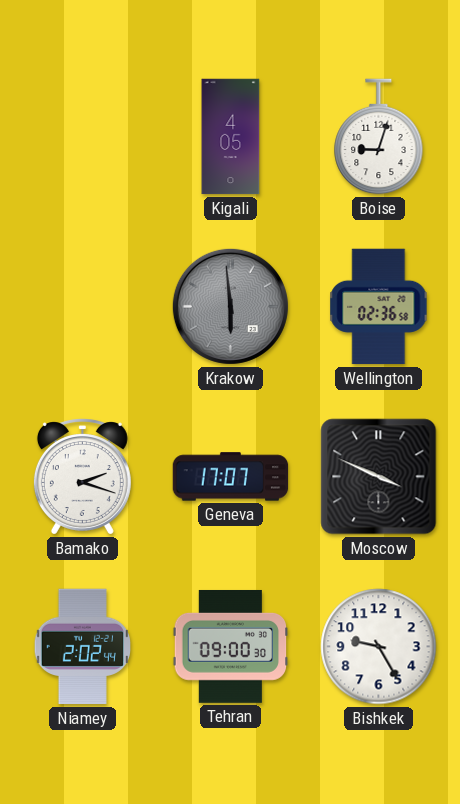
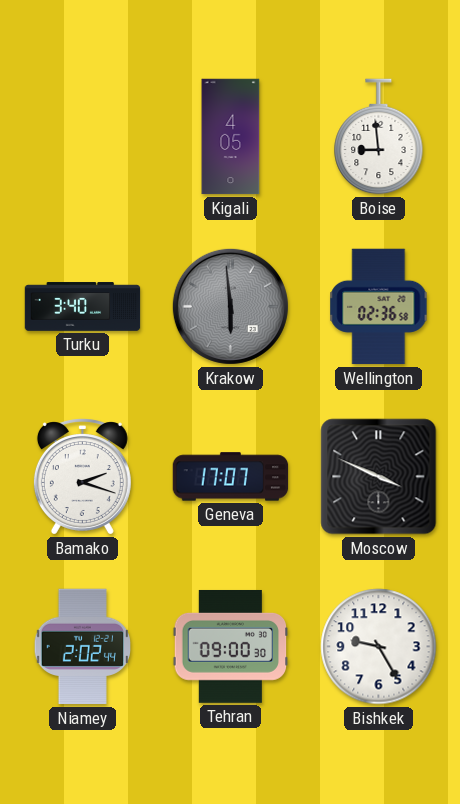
Boise: 9:03 -> 8:59
Turku: none -> 3:40
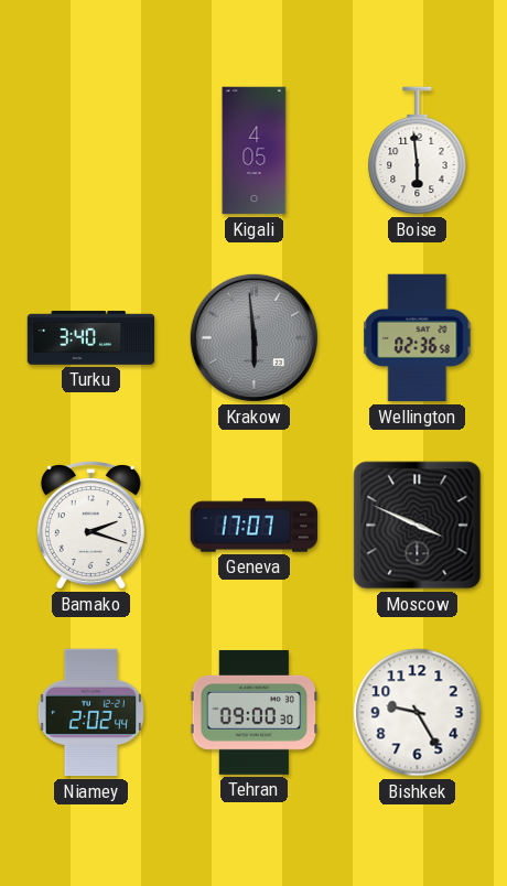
Boise: 8:59 -> 5:59
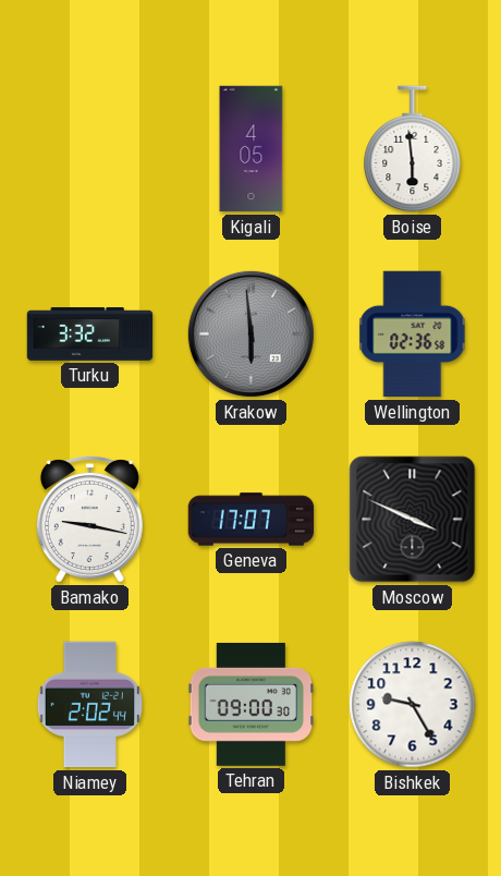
Turku: 3:40 -> 3:32
Bamako: 2:18 -> 9:17
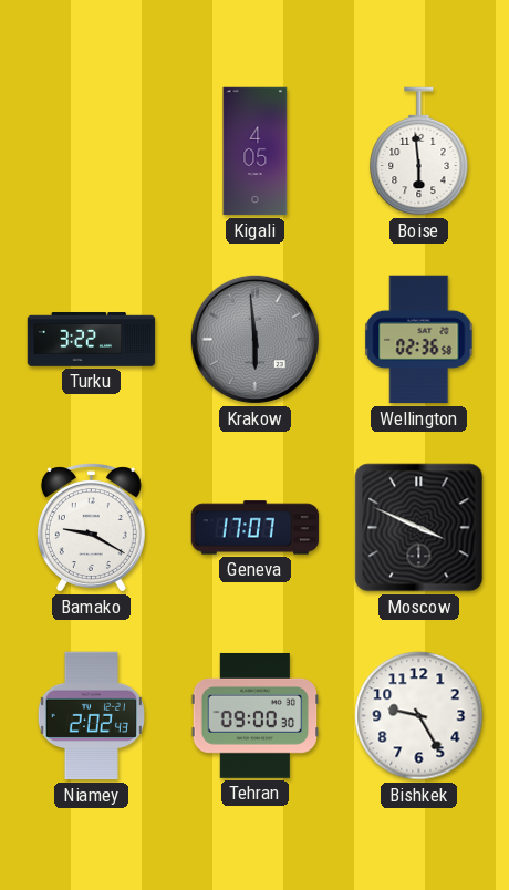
Turku: 3:32 -> 3:22
Bamako: 9:17 -> 9:20
Niamey: 2:02:44 -> 2:02:43
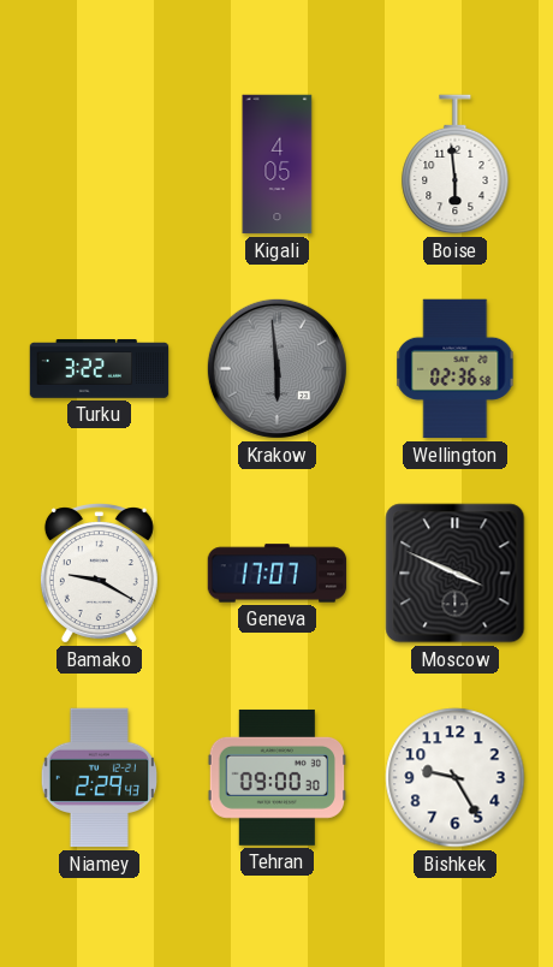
Niamey: 2:02 -> 2:29
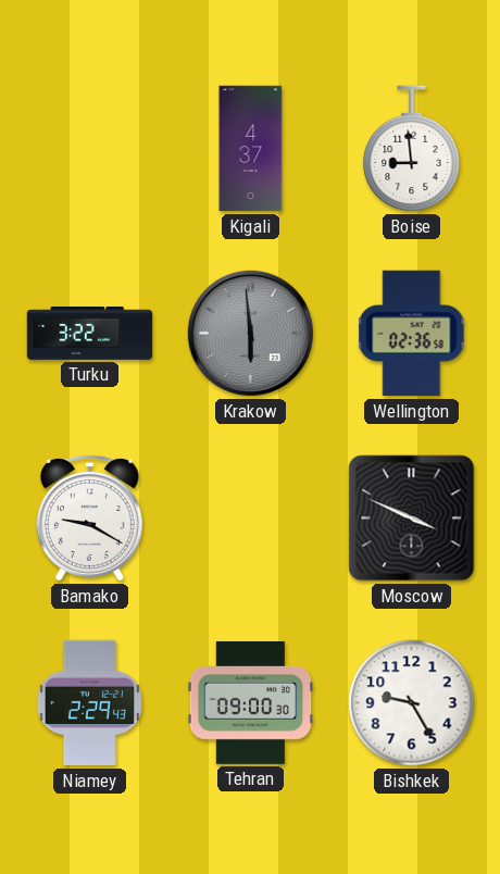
Kigali: 4:05 -> 4:37
Boise: 5:59 -> 8:59
Geneva: 17:07 -> none
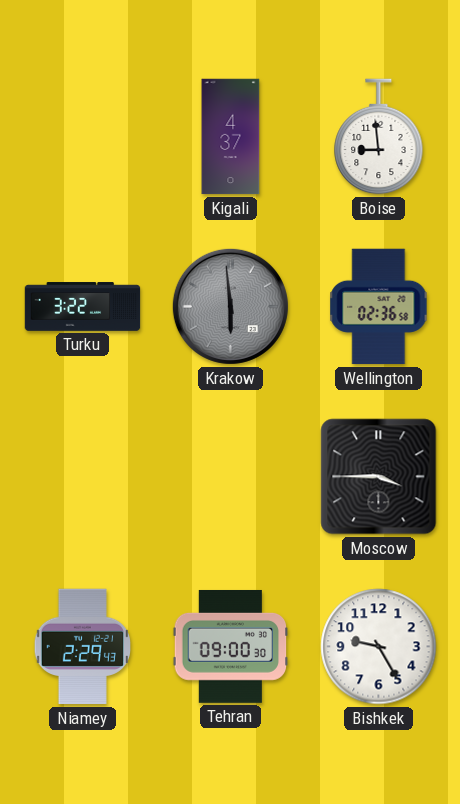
Bamako: 9:20 -> none
Moscow: 3:49 -> 3:45
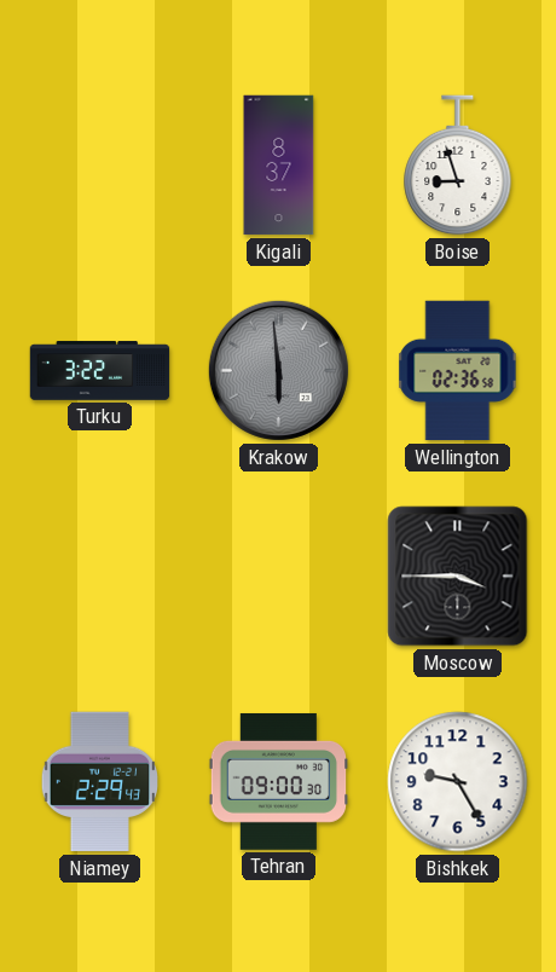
Kigali: 4:37 -> 8:37
Boise: 8:59 -> 8:57
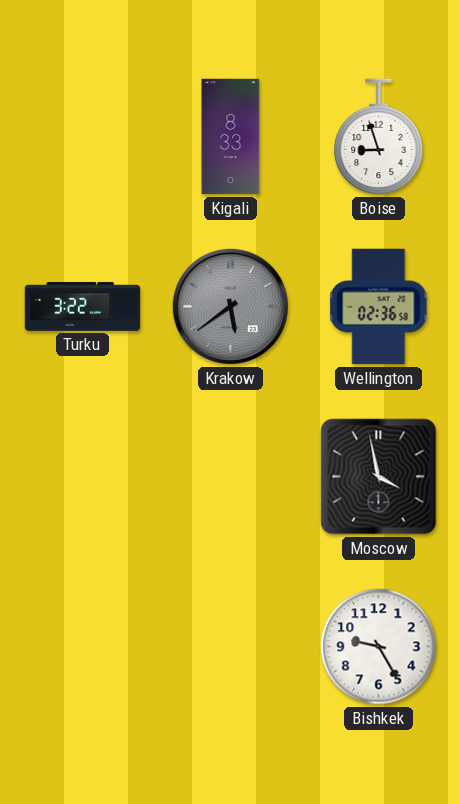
Kigali: 8:37 -> 8:33
Krakow: 5:59 -> 5:39
Moscow: 3:45 -> 3:58
Niamey: 2:29 -> none
Tehran: 09:00 -> none
